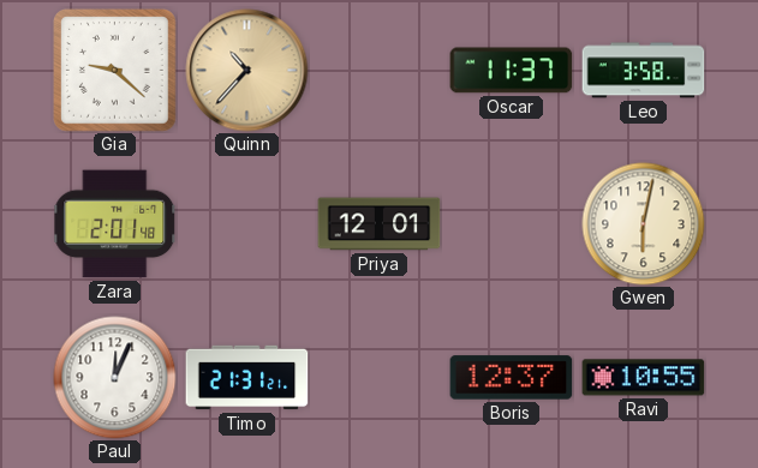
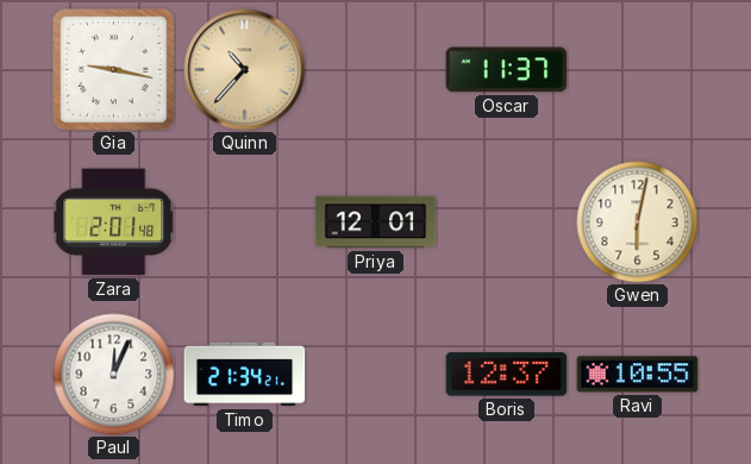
Gia: 9:22 -> 9:17
Leo: 3:58 -> none
Timo: 21:31 -> 21:34
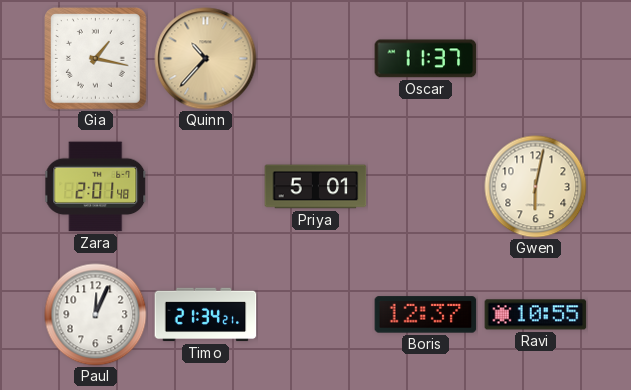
Gia: 9:17 -> 1:17
Priya: 12:01 -> 5:01
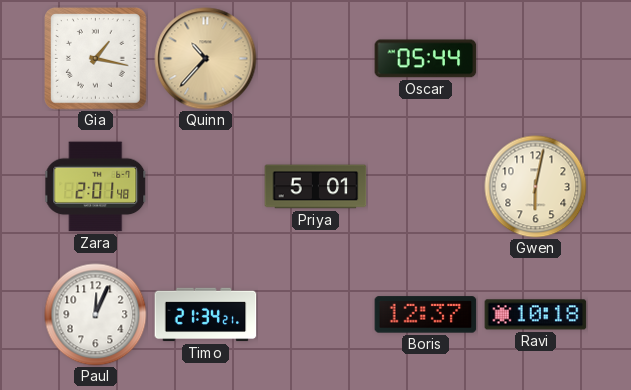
Oscar: 11:37 -> 05:44
Ravi: 10:55 -> 10:18
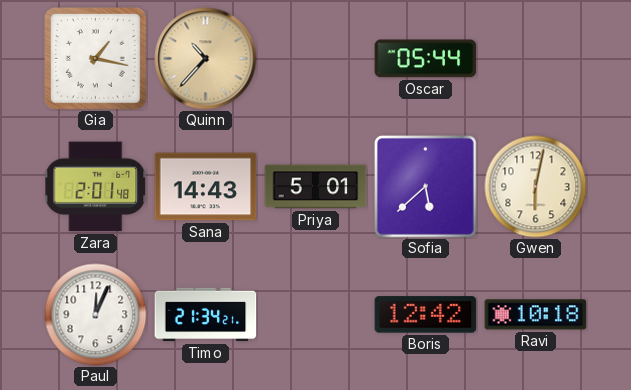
Sana: none -> 14:43
Sofia: none -> 5:38
Boris: 12:37 -> 12:42
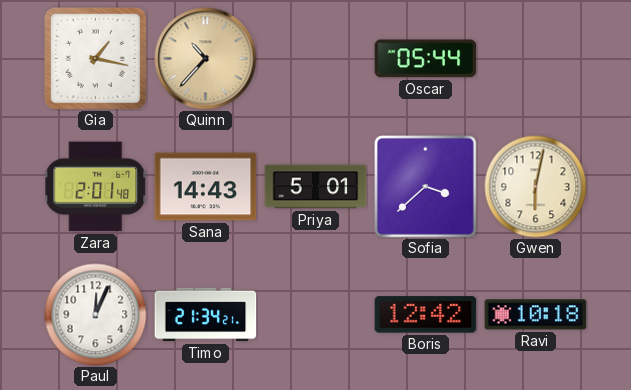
Sofia: 5:38 -> 3:38
